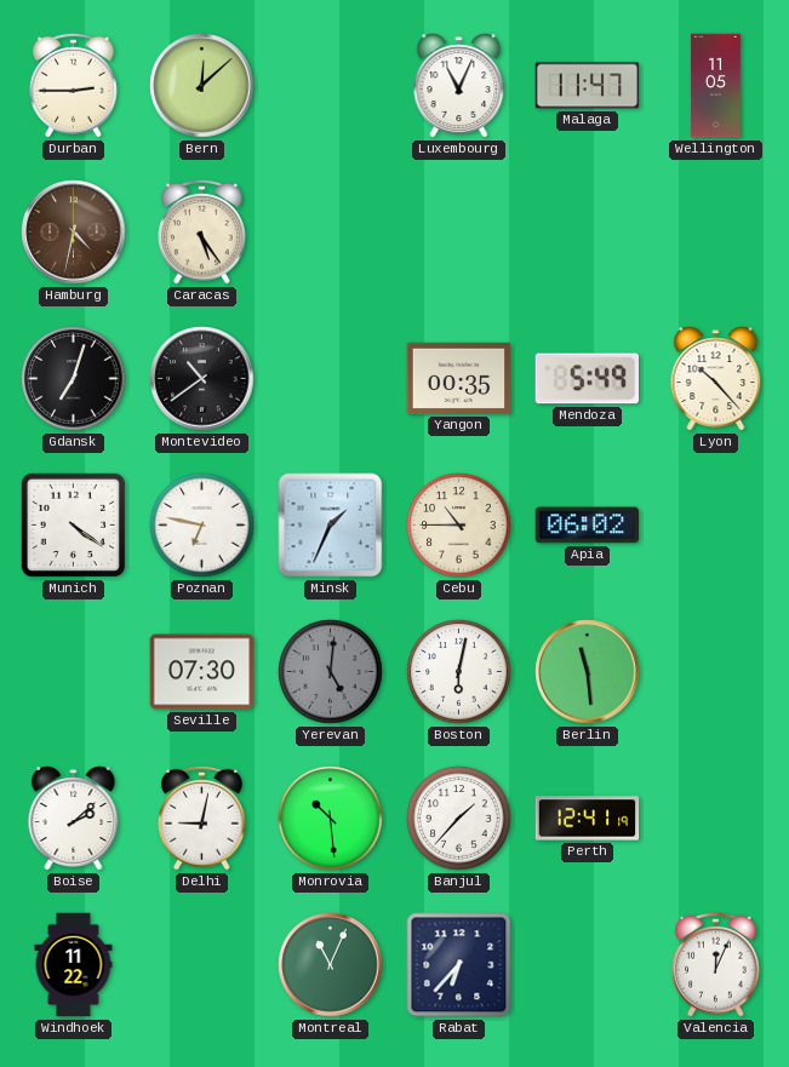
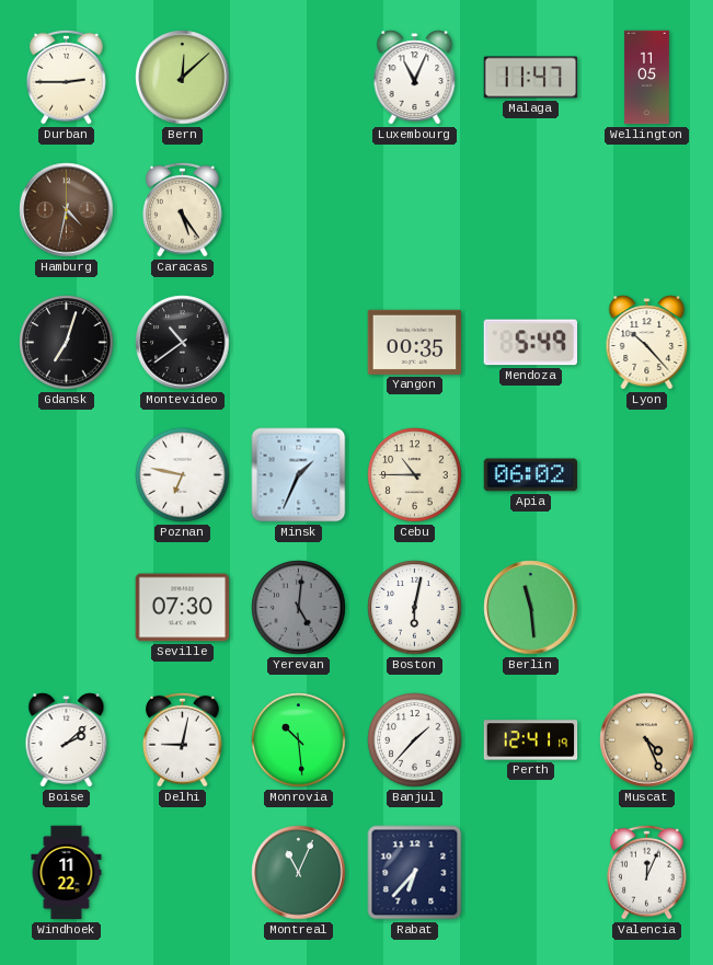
Munich: 4:21 -> none
Muscat: none -> 4:26
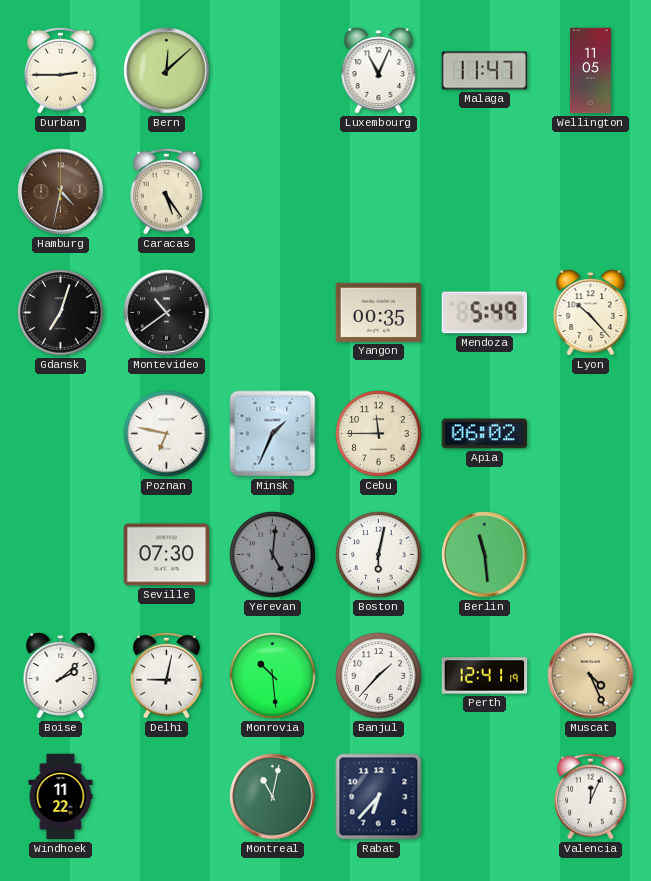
Cebu: 10:45 -> 11:45
Montreal: 11:04 -> 11:02
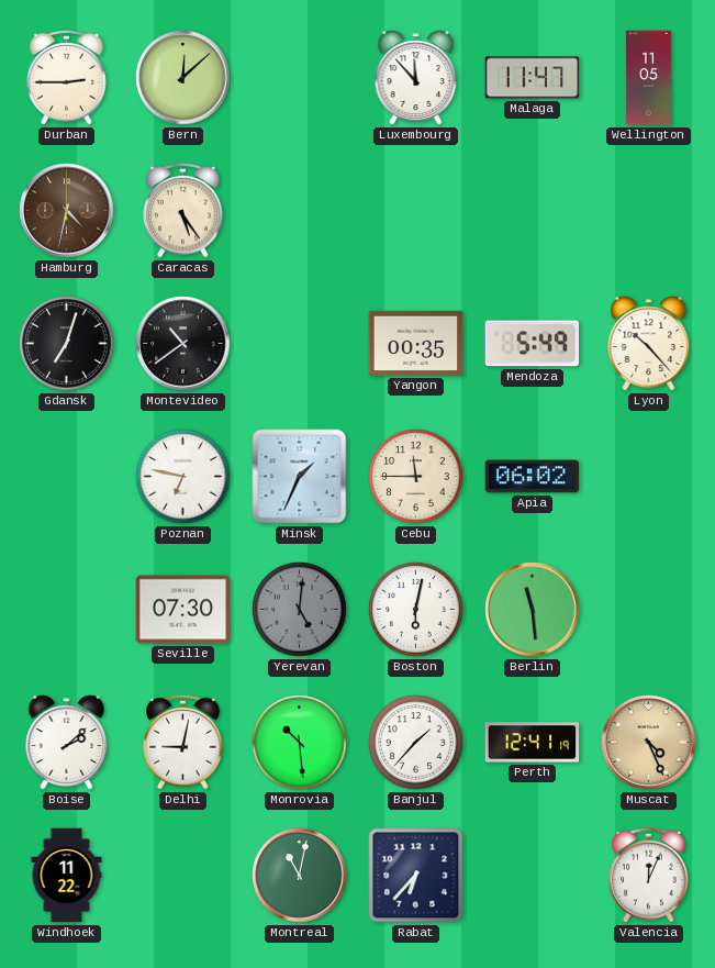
Luxembourg: 11:04 -> 11:53
